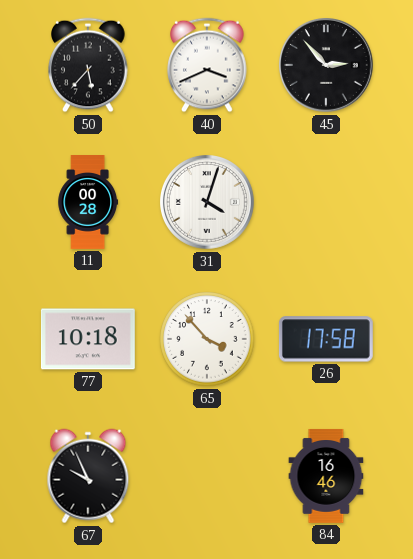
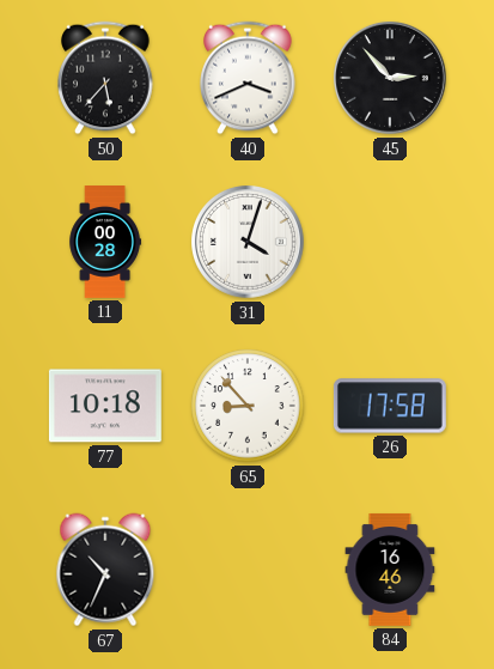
65: 3:53 -> 8:53
67: 9:56 -> 10:34
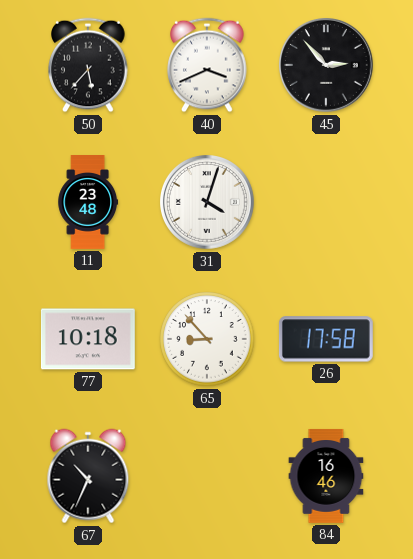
11: 00:28 -> 23:48
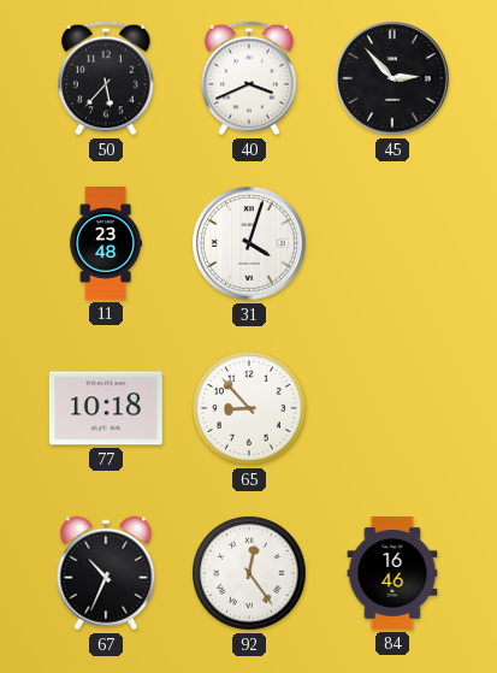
26: 17:58 -> none
92: none -> 12:24
